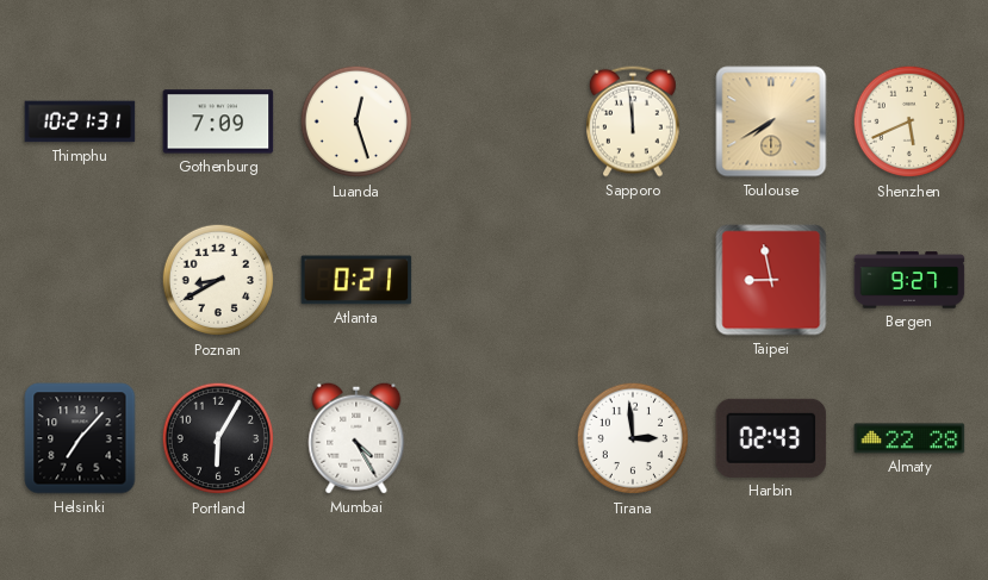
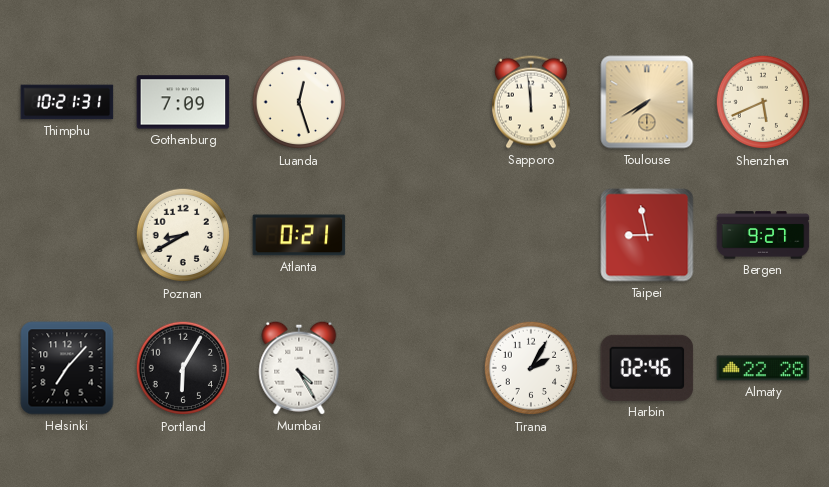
Tirana: 2:59 -> 2:05
Harbin: 02:43 -> 02:46
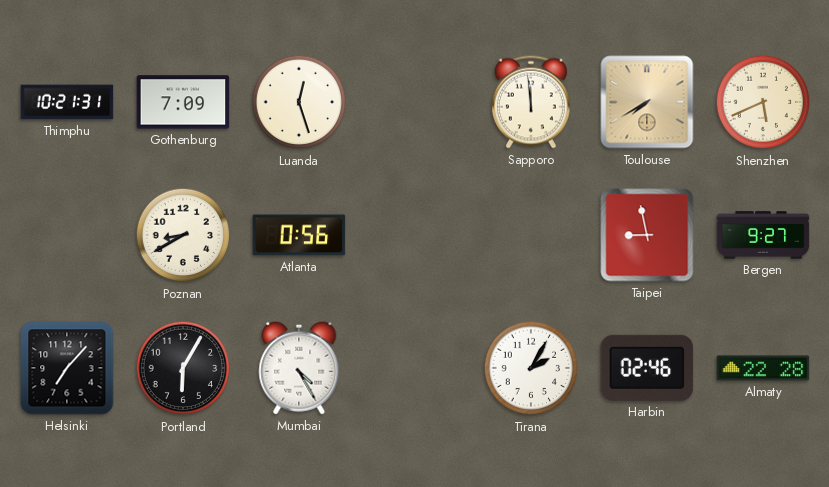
Atlanta: 0:21 -> 0:56
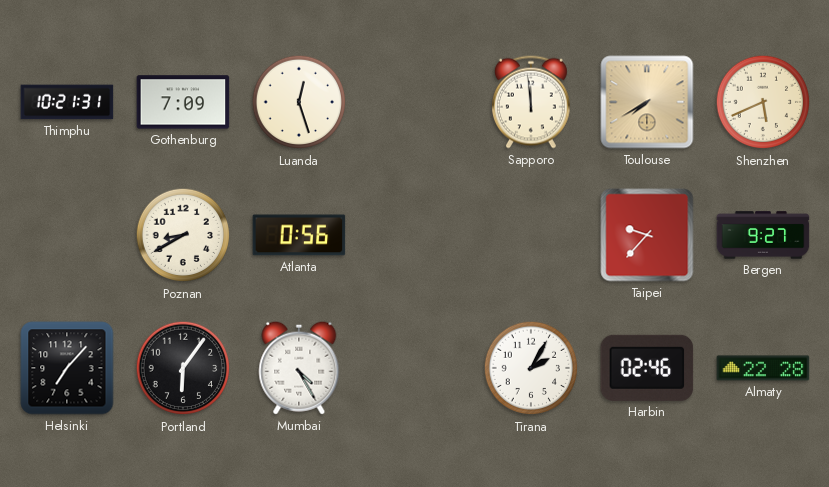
Taipei: 8:58 -> 9:37
Portland: 6:05 -> 6:06
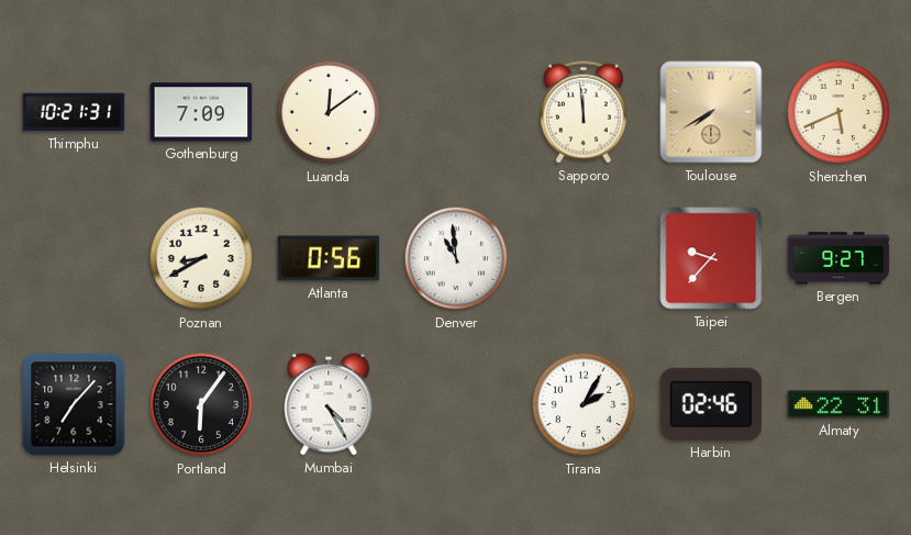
Luanda: 12:27 -> 12:09
Denver: none -> 10:59
Almaty: 22:28 -> 22:31
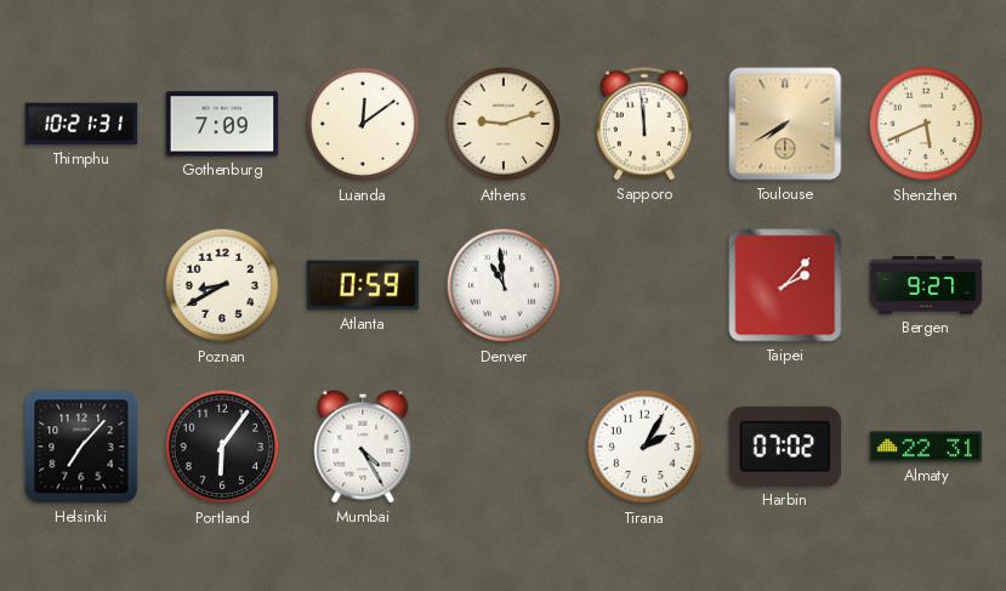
Athens: none -> 9:12
Atlanta: 0:56 -> 0:59
Taipei: 9:37 -> 2:07
Harbin: 02:46 -> 07:02
